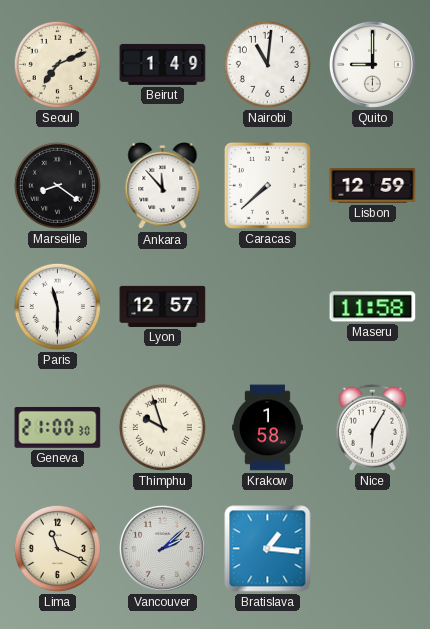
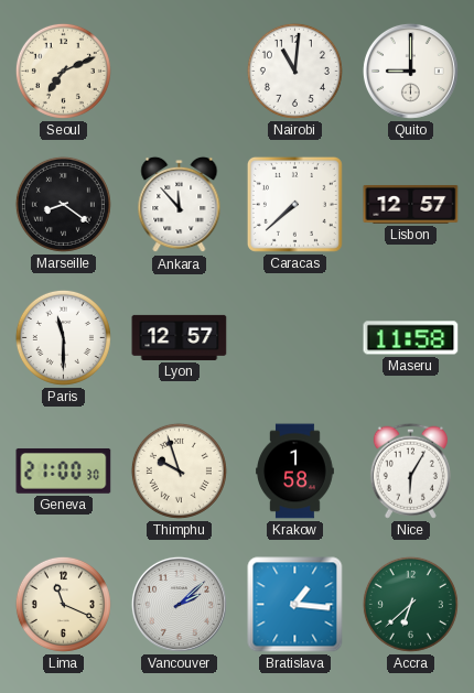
Beirut: 1:49 -> none
Lisbon: 12:59 -> 12:57
Accra: none -> 6:38
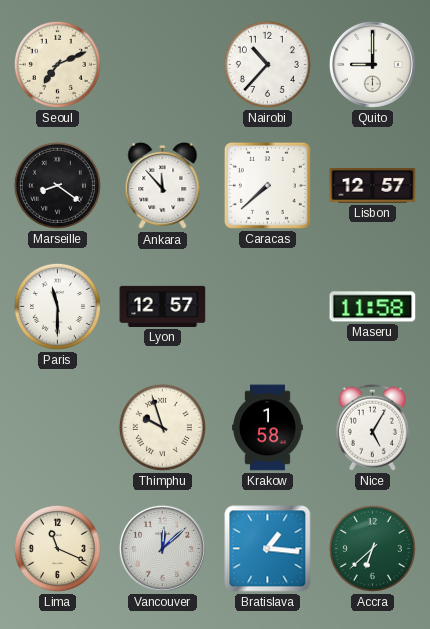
Nairobi: 11:01 -> 10:37
Geneva: 21:00 -> none
Nice: 6:05 -> 5:05
Vancouver: 2:08 -> 12:08
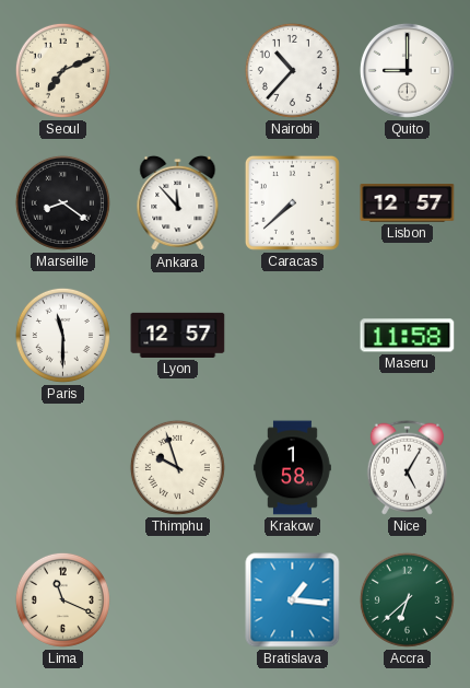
Vancouver: 12:08 -> none
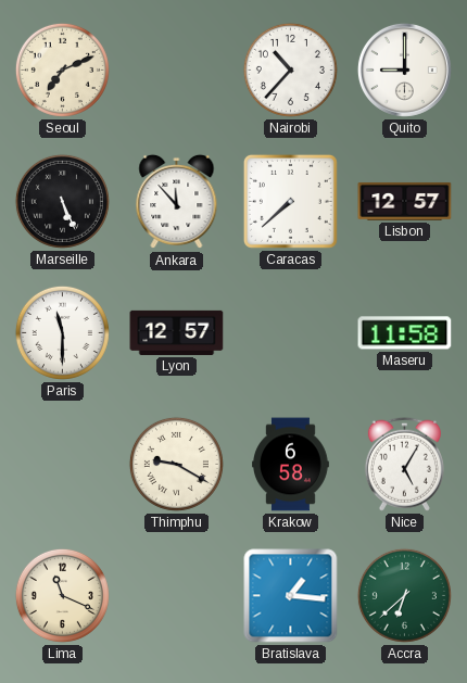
Marseille: 8:21 -> 5:26
Thimphu: 9:57 -> 9:20
Krakow: 1:58 -> 6:58
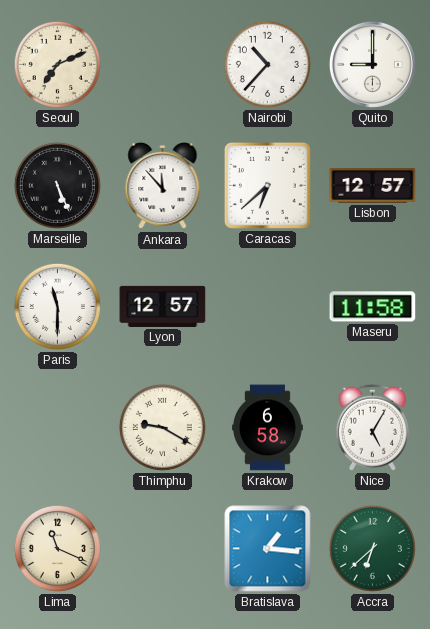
Caracas: 7:38 -> 6:38
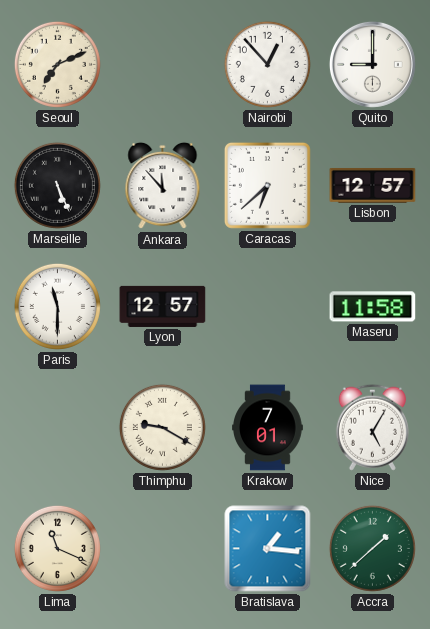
Nairobi: 10:37 -> 12:53
Krakow: 6:58 -> 7:01
Accra: 6:38 -> 1:38
